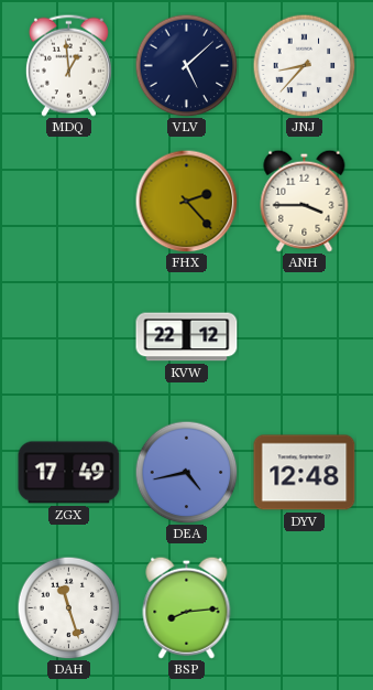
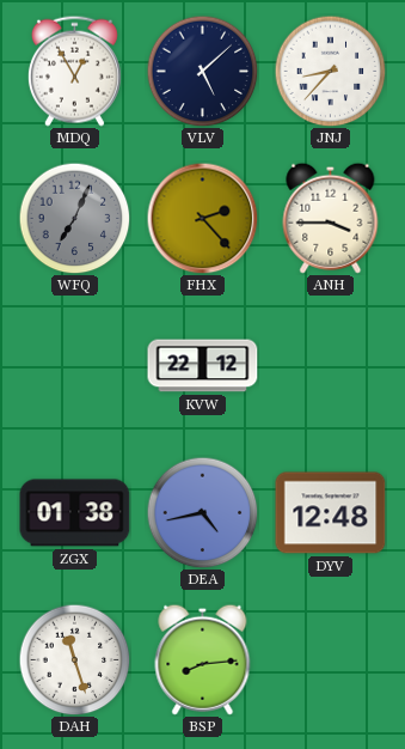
MDQ: 12:59 -> 12:55
WFQ: none -> 7:04
ZGX: 17:49 -> 01:38
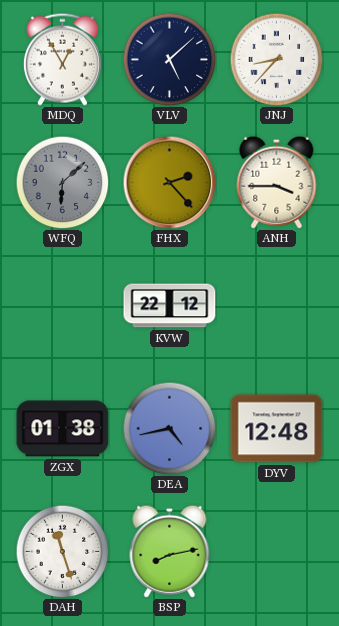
WFQ: 7:04 -> 6:08
BSP: 8:14 -> 8:13
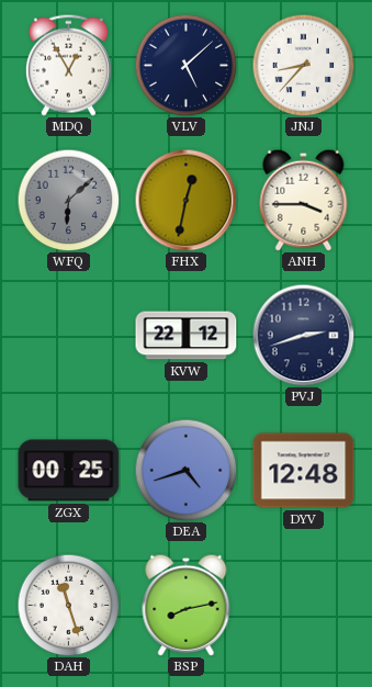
FHX: 2:23 -> 12:32
PVJ: none -> 2:42
ZGX: 01:38 -> 00:25
DEA: 4:43 -> 4:42
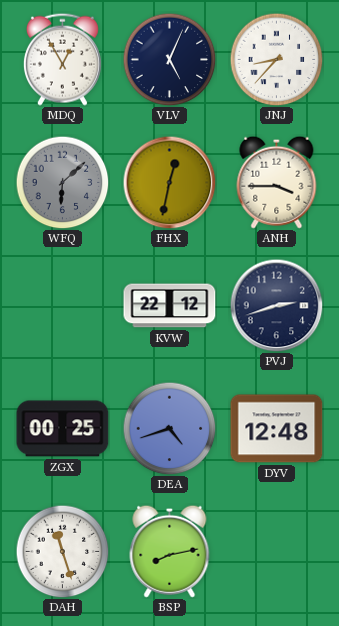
VLV: 5:08 -> 5:04
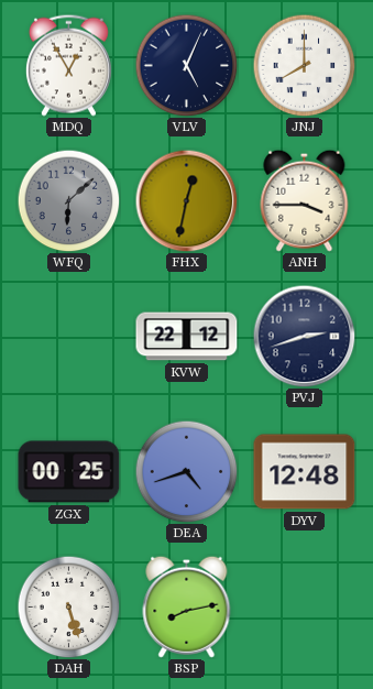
JNJ: 8:37 -> 8:00
DAH: 11:27 -> 5:27
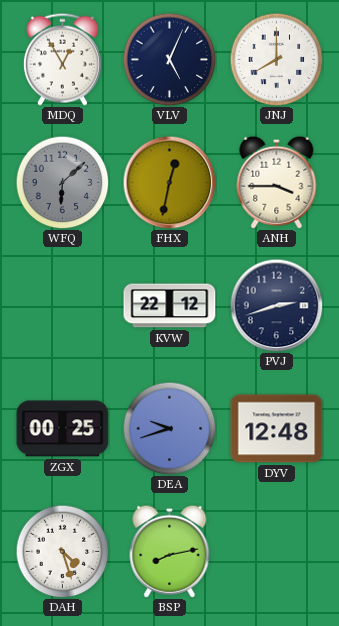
DEA: 4:42 -> 9:42
DAH: 5:27 -> 4:27
